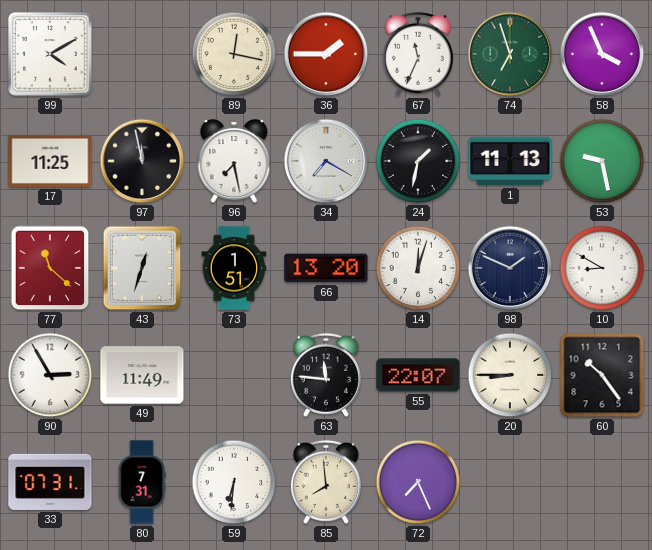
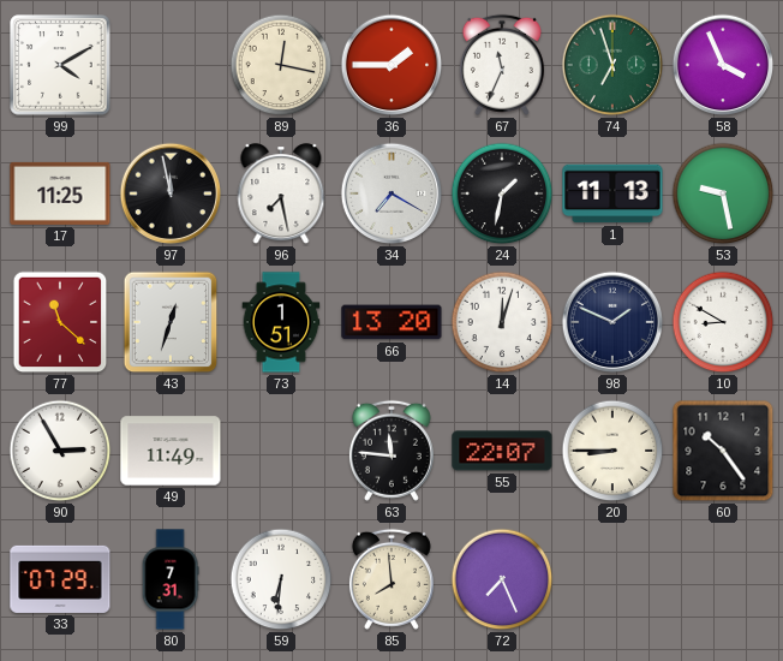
33: 07:31 -> 07:29
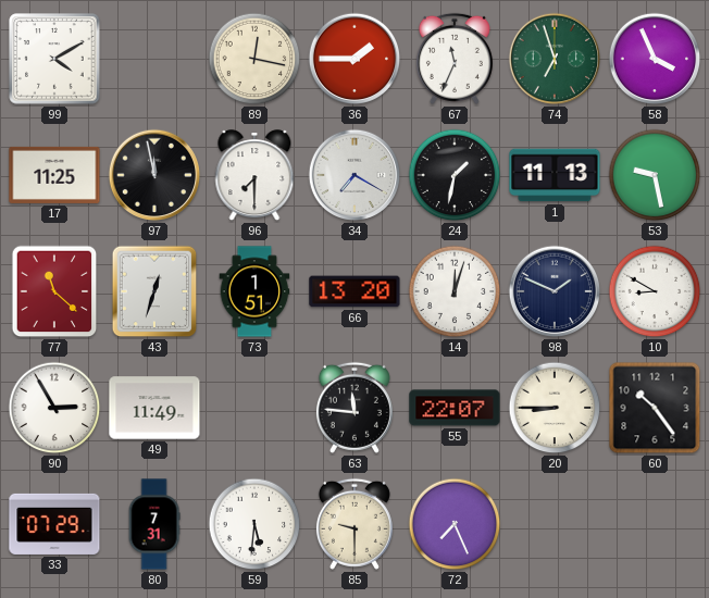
96: 7:28 -> 7:30
59: 6:31 -> 5:31
85: 7:59 -> 9:30
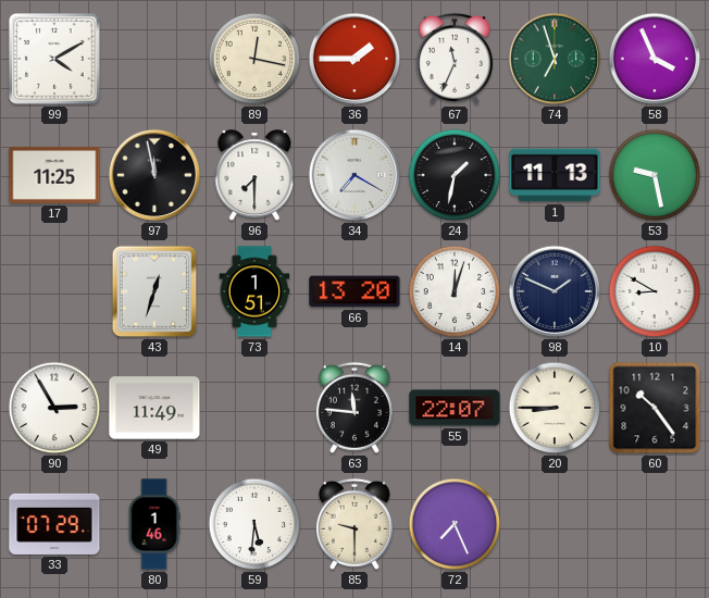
77: 11:22 -> none
80: 7:31 -> 1:46
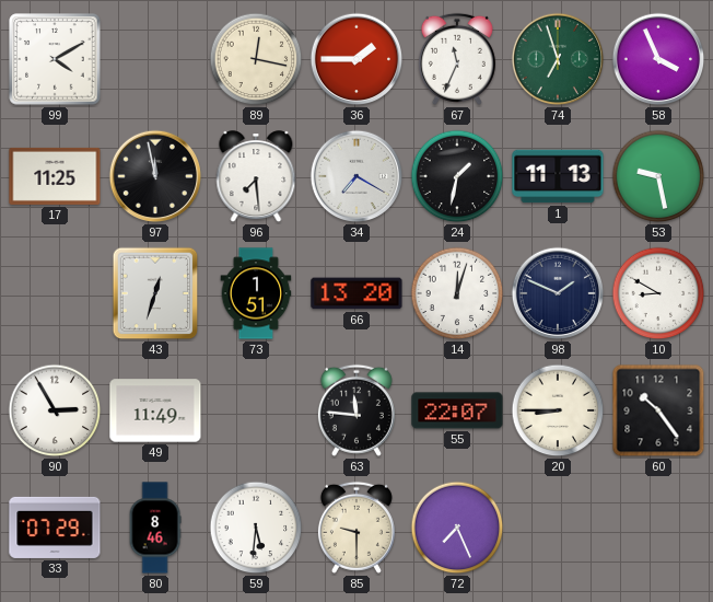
96: 7:30 -> 7:29
80: 1:46 -> 8:46
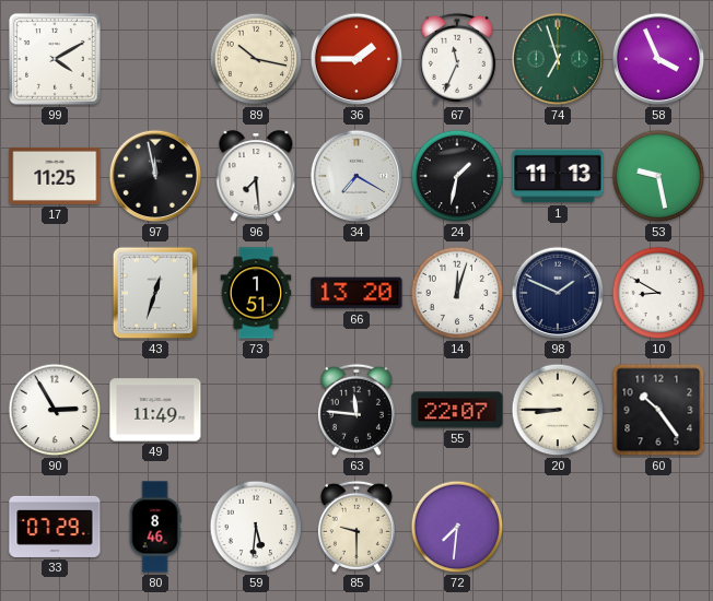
89: 12:17 -> 10:17
72: 7:26 -> 7:31
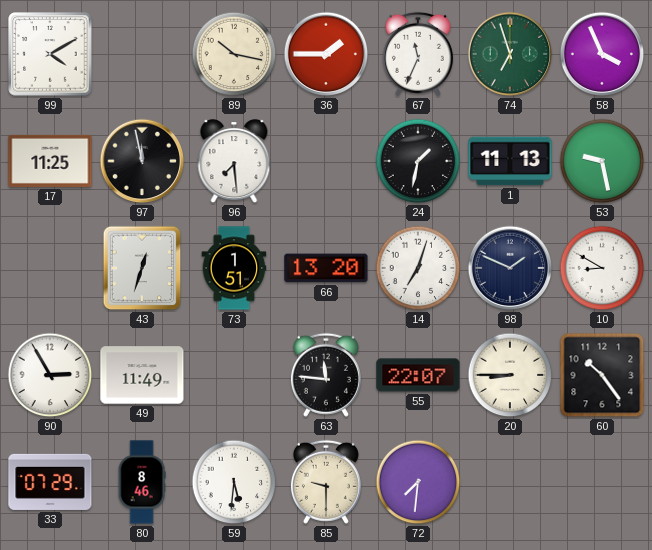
34: 7:20 -> none
14: 12:03 -> 7:03
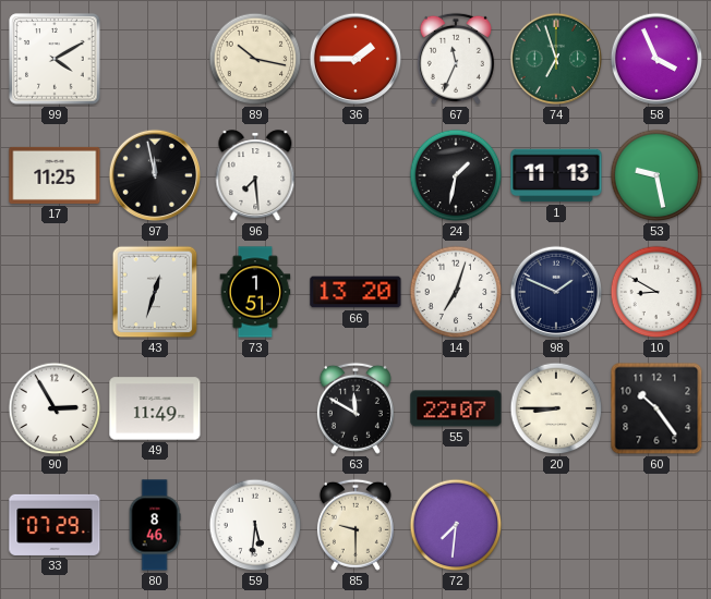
63: 11:46 -> 11:50
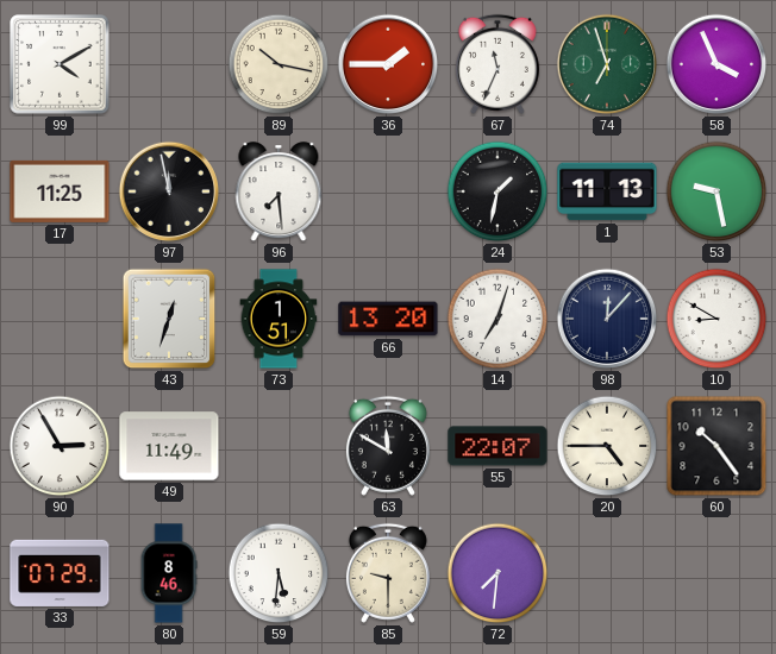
98: 1:49 -> 12:07
20: 8:45 -> 4:45
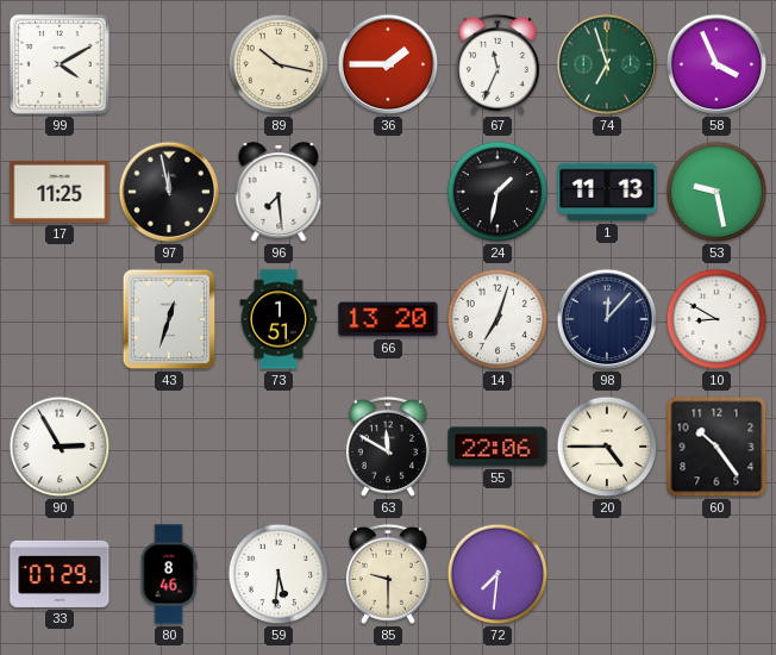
49: 11:49 -> none
55: 22:07 -> 22:06
